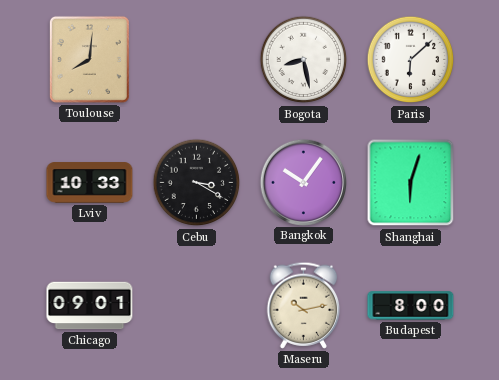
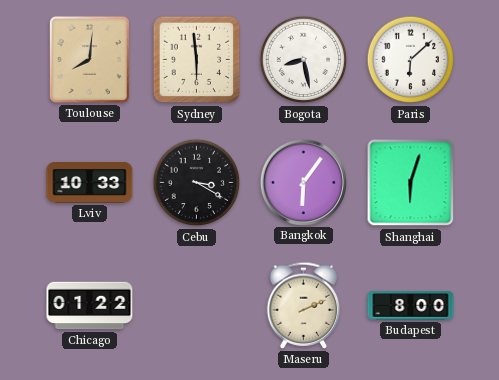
Sydney: none -> 5:59
Bangkok: 10:06 -> 6:06
Chicago: 09:01 -> 01:22
Maseru: 10:13 -> 2:11
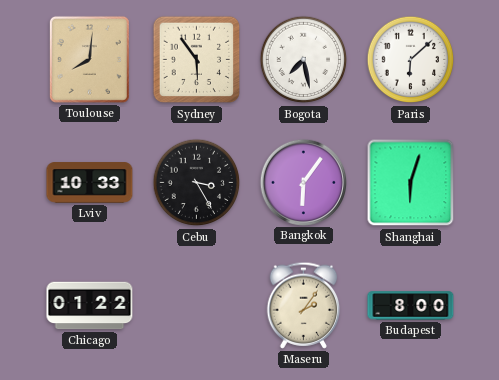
Sydney: 5:59 -> 5:54
Bogota: 8:28 -> 7:28
Cebu: 3:20 -> 3:25
Maseru: 2:11 -> 2:06
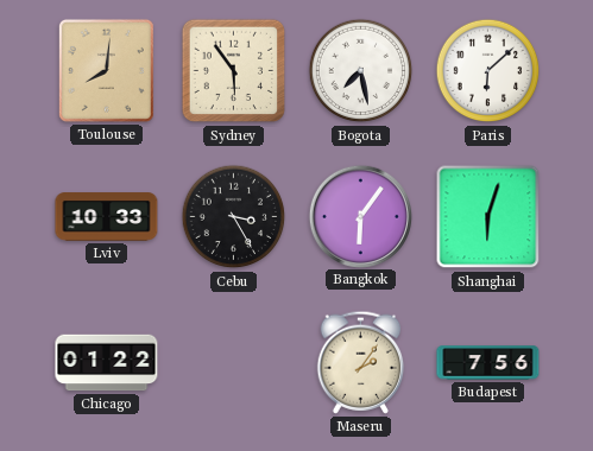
Budapest: 8:00 -> 7:56
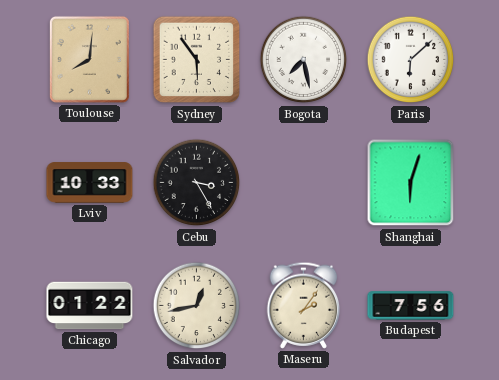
Bangkok: 6:06 -> none
Salvador: none -> 12:43
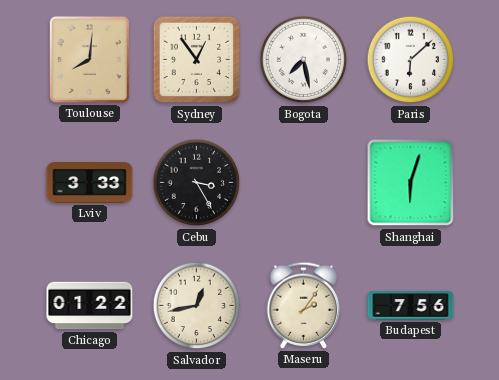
Sydney: 5:54 -> 12:54
Lviv: 10:33 -> 3:33
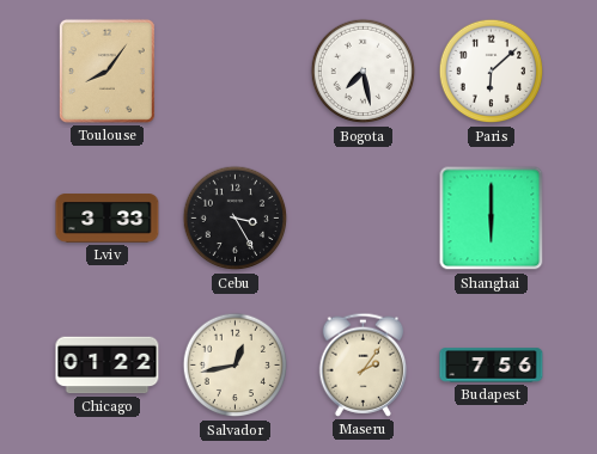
Toulouse: 8:01 -> 8:06
Sydney: 12:54 -> none
Shanghai: 6:03 -> 6:00
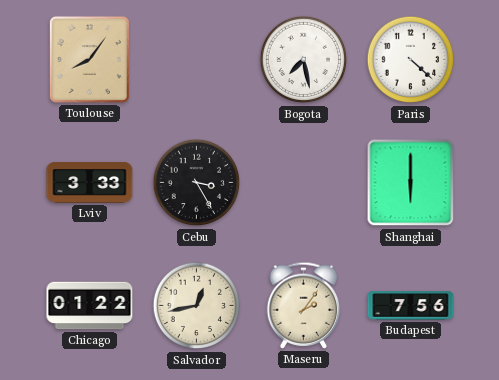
Paris: 6:08 -> 4:22
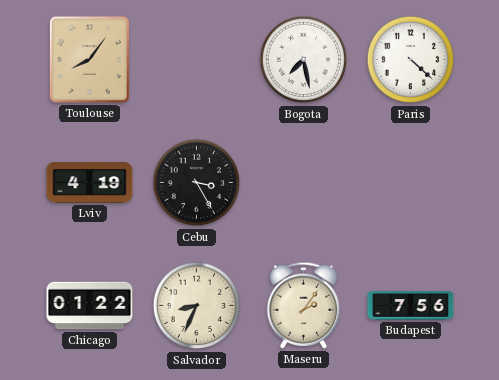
Lviv: 3:33 -> 4:19
Shanghai: 6:00 -> none
Salvador: 12:43 -> 8:34
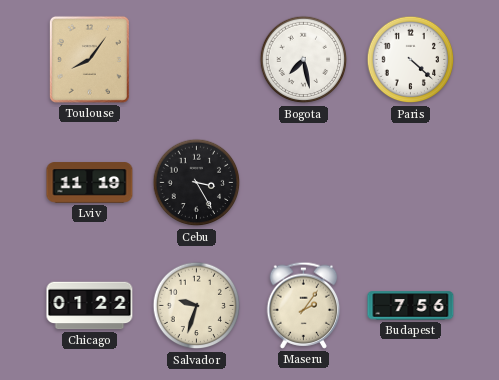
Lviv: 4:19 -> 11:19
Salvador: 8:34 -> 9:33
